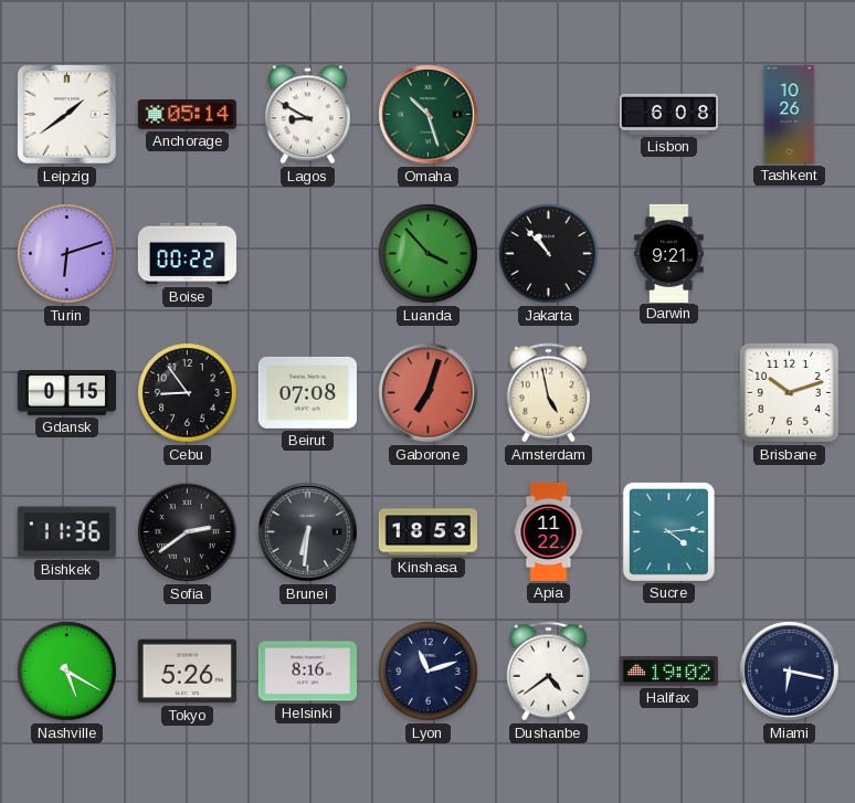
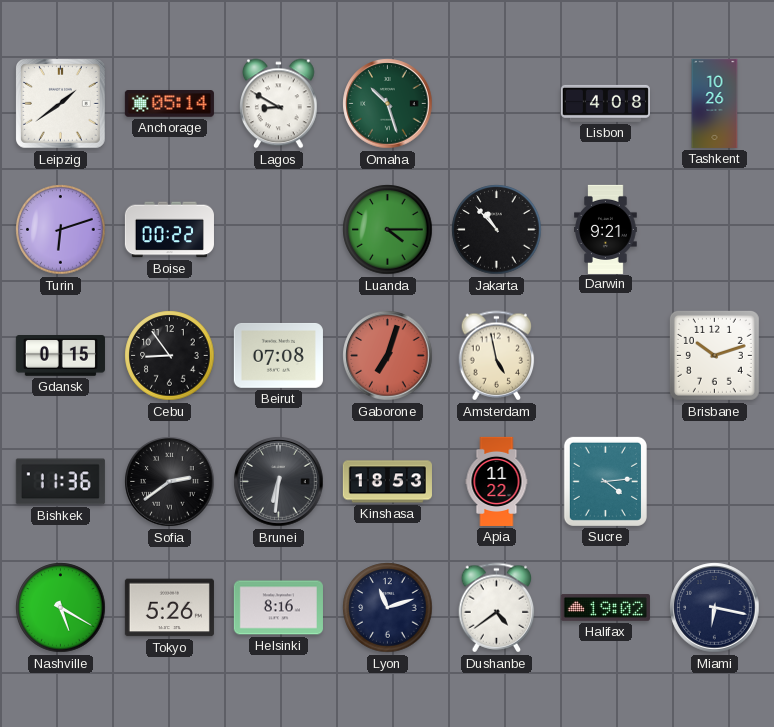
Lisbon: 6:08 -> 4:08
Luanda: 3:53 -> 4:15
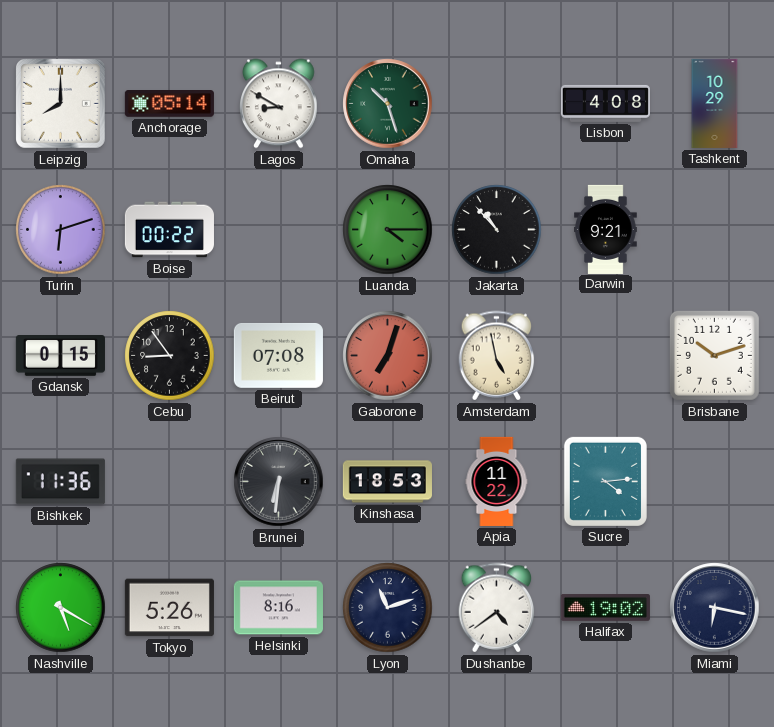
Leipzig: 1:39 -> 8:00
Tashkent: 10:26 -> 10:29
Sofia: 2:39 -> none
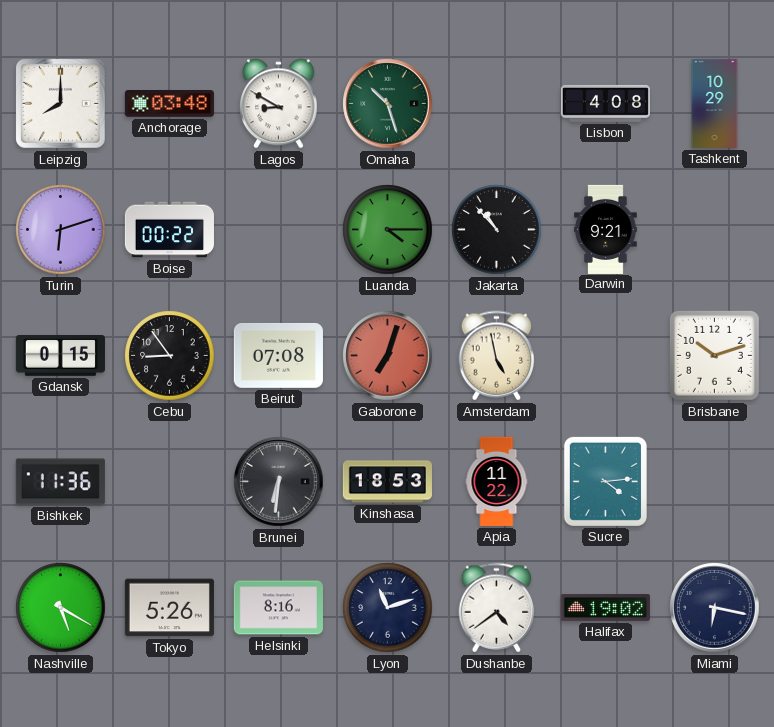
Anchorage: 05:14 -> 03:48
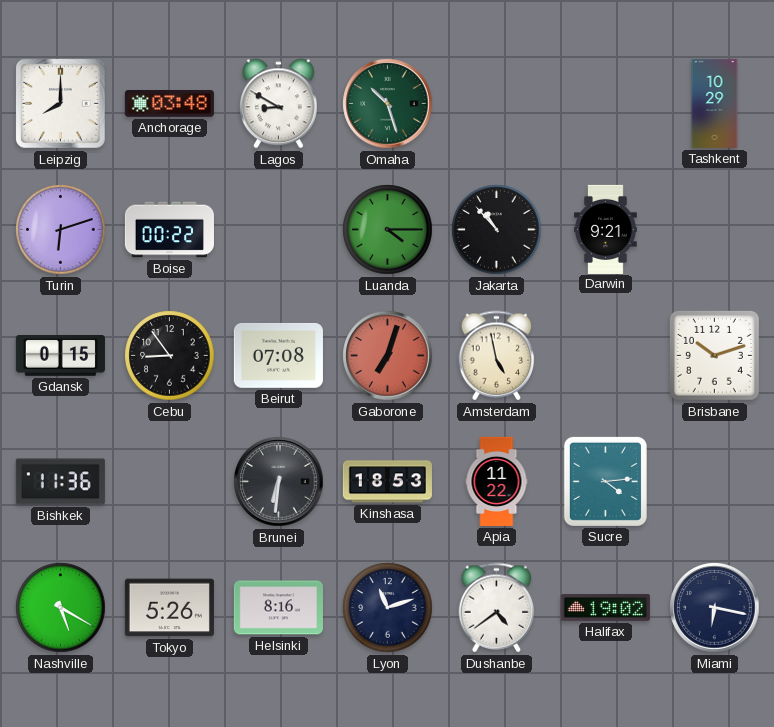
Lisbon: 4:08 -> none
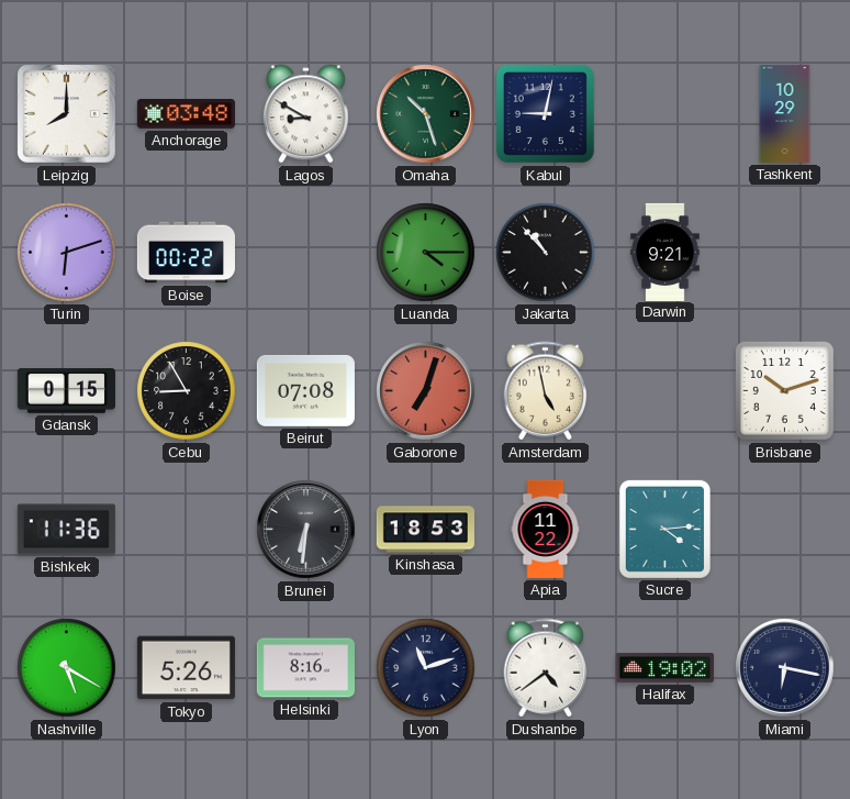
Kabul: none -> 9:02
Cebu: 8:54 -> 8:55
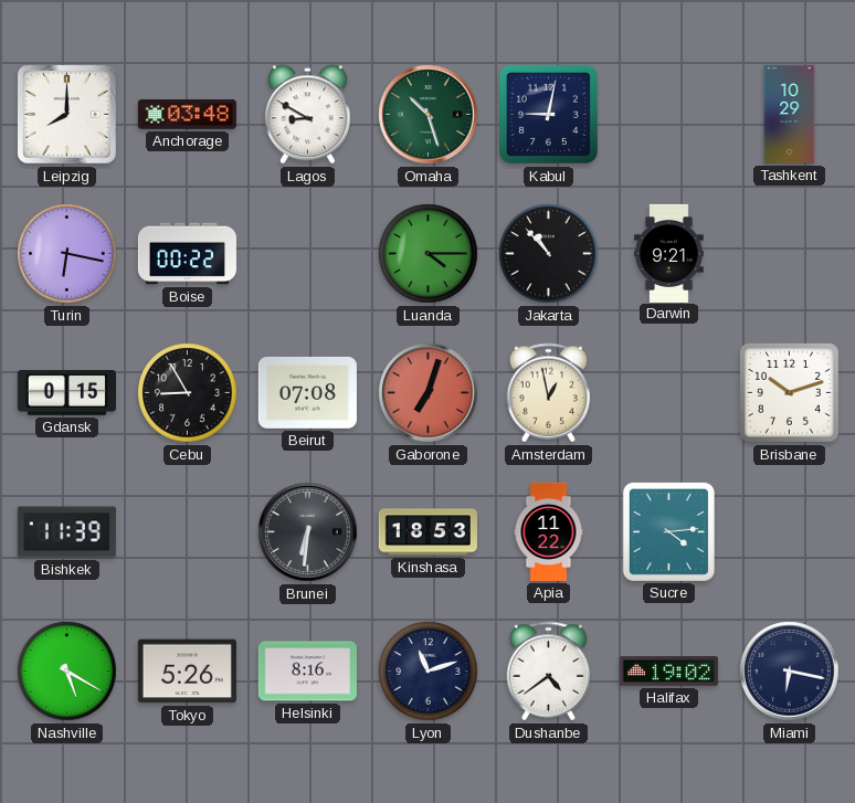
Turin: 6:12 -> 6:17
Amsterdam: 4:58 -> 12:58
Bishkek: 11:36 -> 11:39
